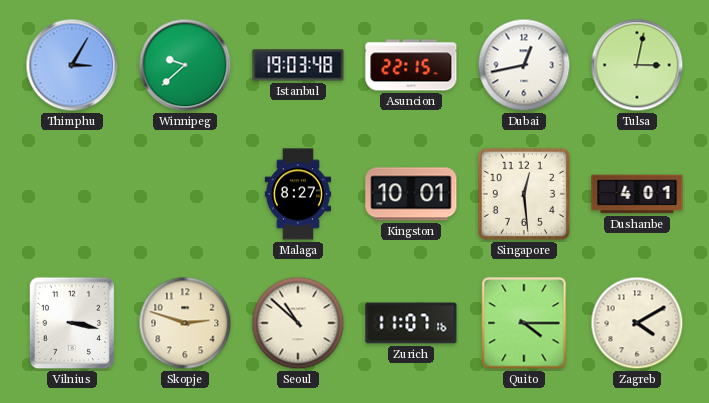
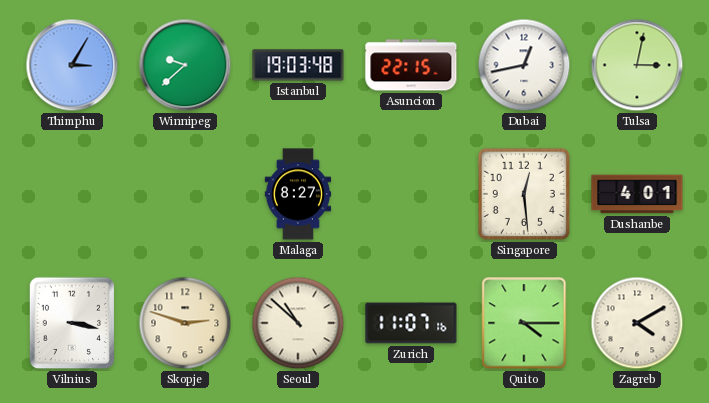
Kingston: 10:01 -> none
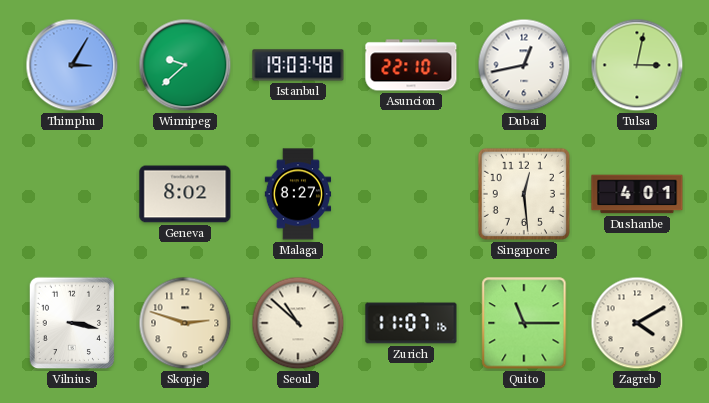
Asuncion: 22:15 -> 22:10
Geneva: none -> 8:02
Quito: 4:15 -> 11:15
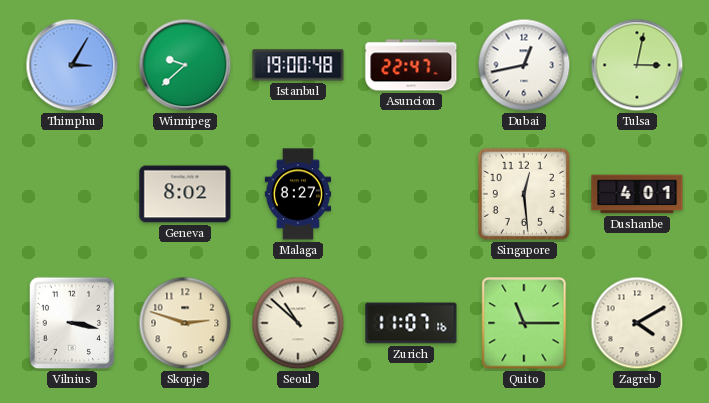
Istanbul: 19:03 -> 19:00
Asuncion: 22:10 -> 22:47
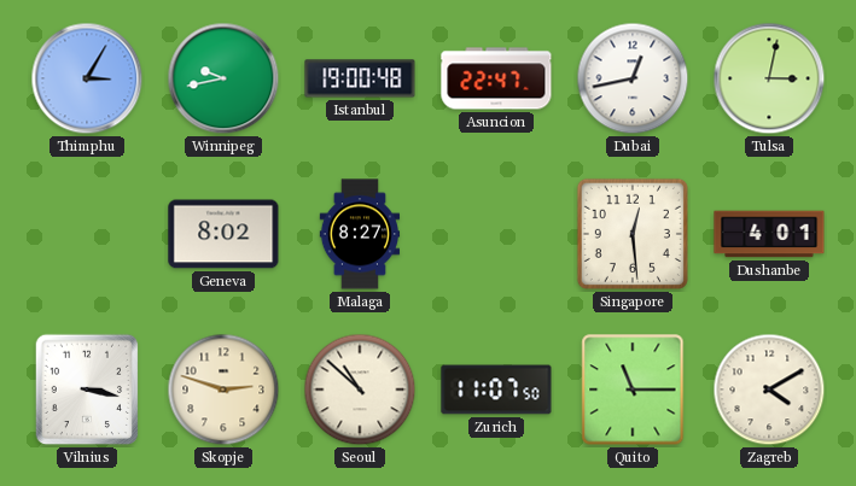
Winnipeg: 9:38 -> 9:43
Zurich: 11:07:16 -> 11:07:50
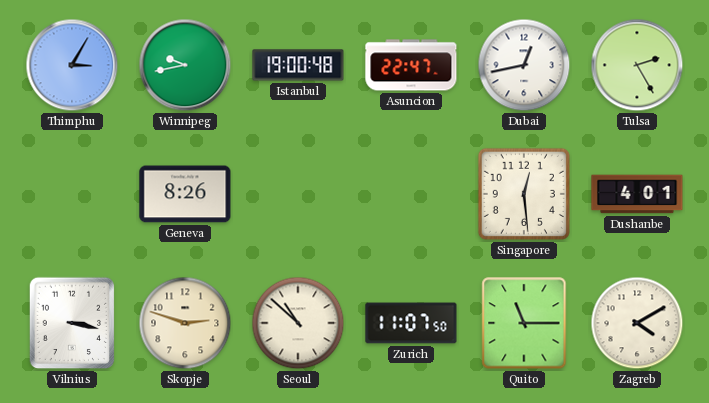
Tulsa: 3:02 -> 2:25
Geneva: 8:02 -> 8:26
Malaga: 8:27 -> none
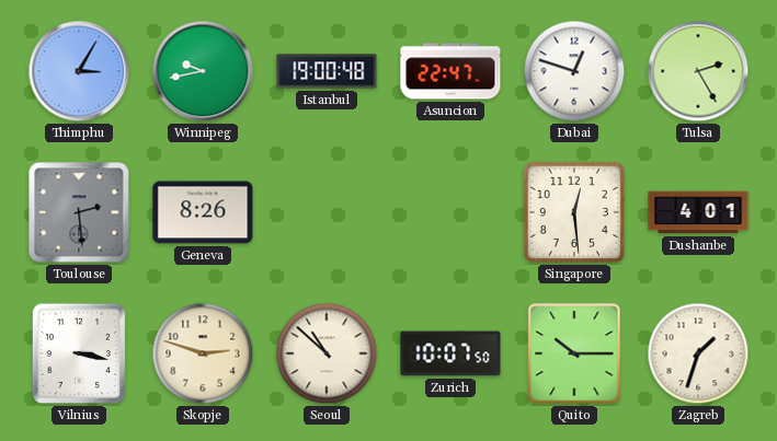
Dubai: 12:43 -> 12:48
Toulouse: none -> 2:29
Zurich: 11:07 -> 10:07
Quito: 11:15 -> 10:15
Zagreb: 4:10 -> 1:33
